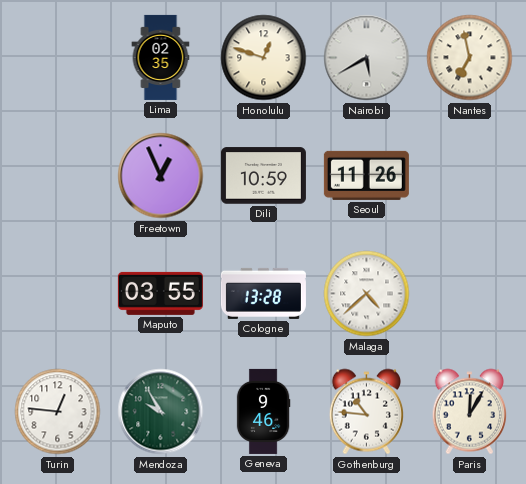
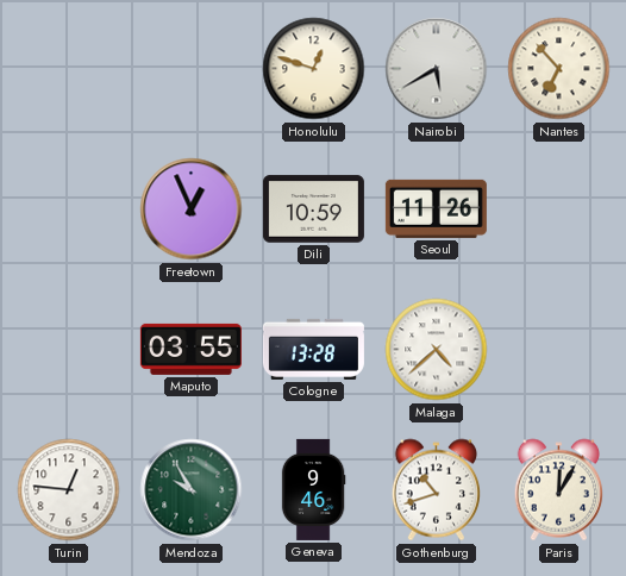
Lima: 02:35 -> none
Nantes: 6:58 -> 6:53
Gothenburg: 10:46 -> 10:42
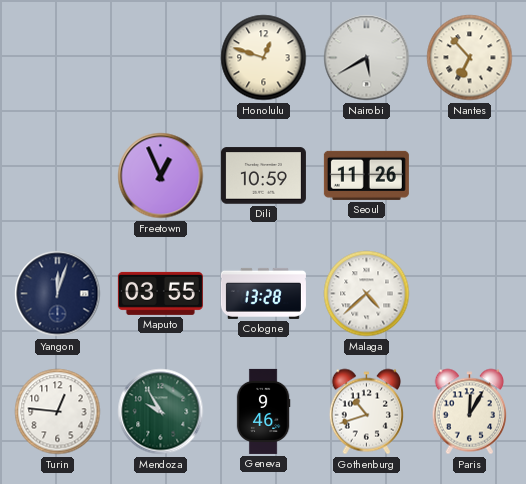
Yangon: none -> 12:03
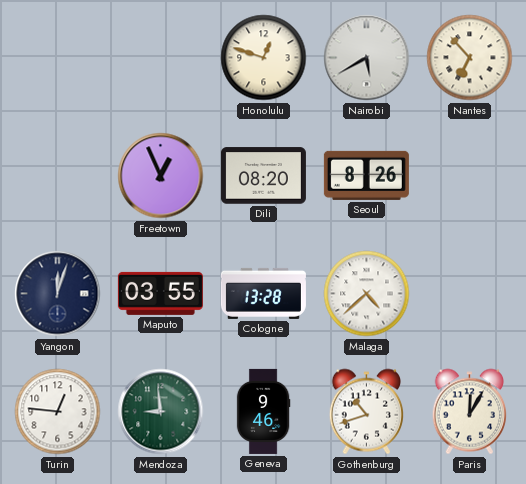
Dili: 10:59 -> 08:20
Seoul: 11:26 -> 8:26
Mendoza: 9:55 -> 8:59
